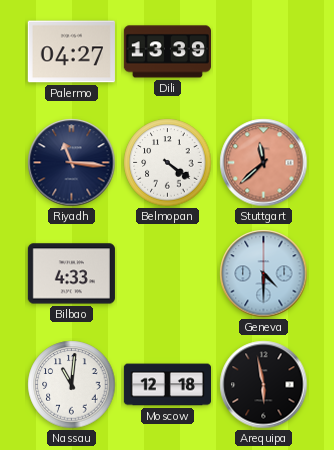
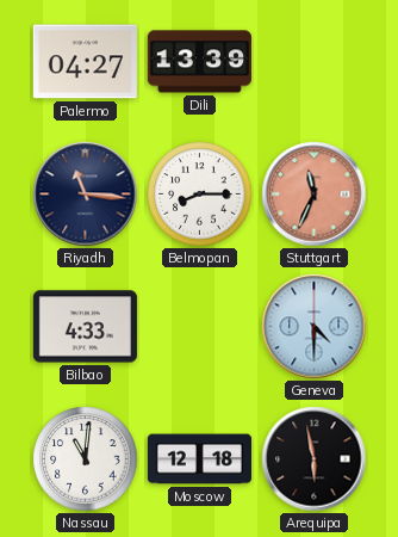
Belmopan: 4:21 -> 8:15
Stuttgart: 11:38 -> 11:34
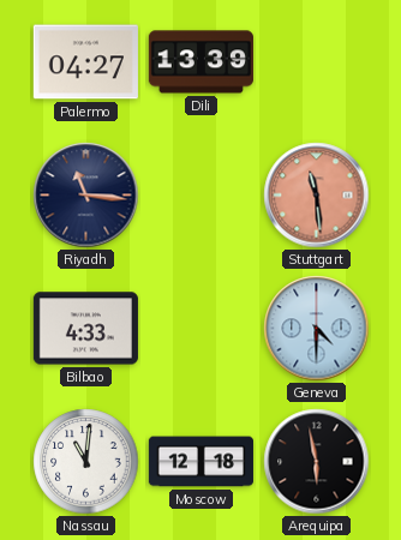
Belmopan: 8:15 -> none
Stuttgart: 11:34 -> 11:29
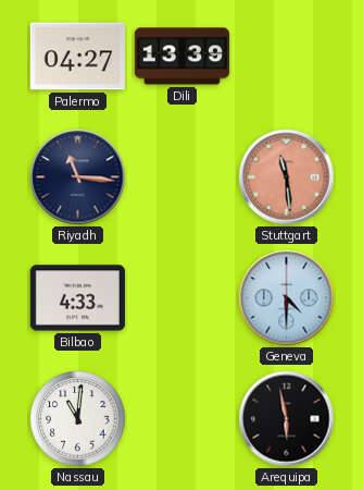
Moscow: 12:18 -> none
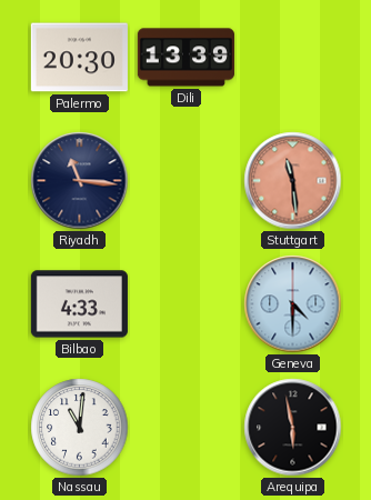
Palermo: 04:27 -> 20:30
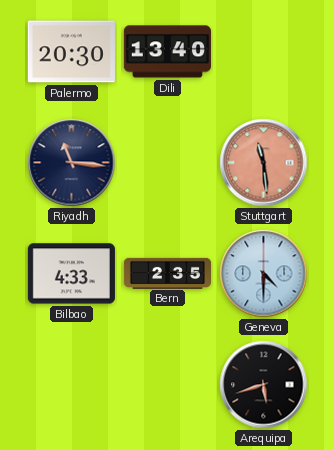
Dili: 13:39 -> 13:40
Bern: none -> 2:35
Nassau: 11:01 -> none
Arequipa: 5:58 -> 5:42
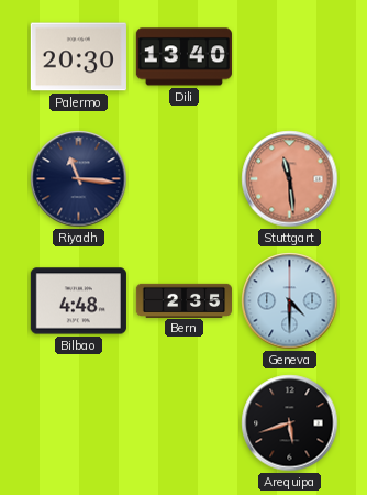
Bilbao: 4:33 -> 4:48
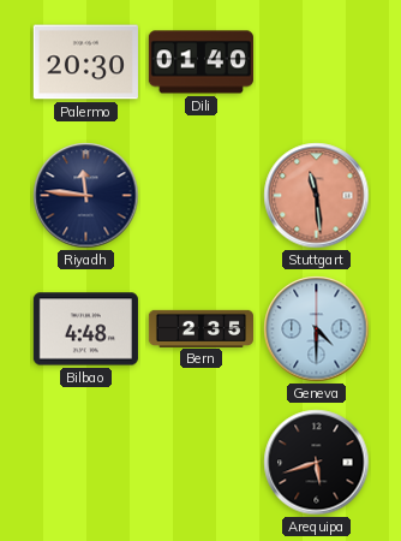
Dili: 13:40 -> 01:40
Riyadh: 11:16 -> 11:46
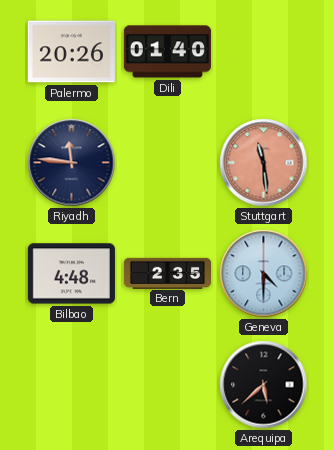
Palermo: 20:30 -> 20:26
Arequipa: 5:42 -> 5:38
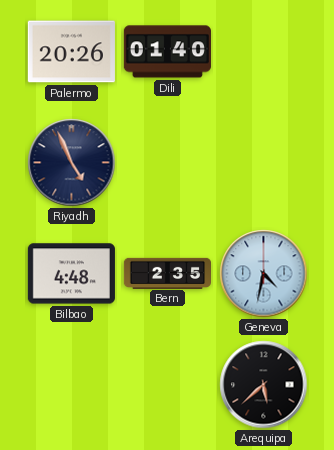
Riyadh: 11:46 -> 4:56
Stuttgart: 11:29 -> none
Geneva: 4:30 -> 4:32
